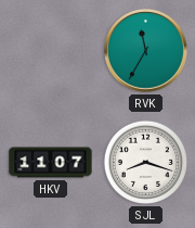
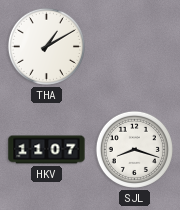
THA: none -> 1:10
RVK: 11:35 -> none
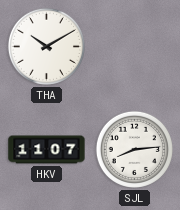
THA: 1:10 -> 10:10
SJL: 8:18 -> 8:14
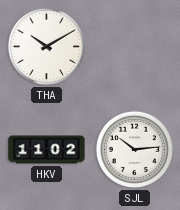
HKV: 11:07 -> 11:02
SJL: 8:14 -> 10:14
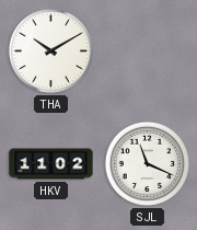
SJL: 10:14 -> 11:19
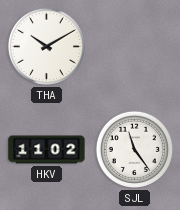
SJL: 11:19 -> 11:24
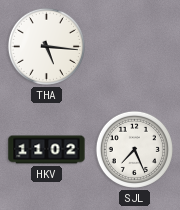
THA: 10:10 -> 5:16
SJL: 11:24 -> 7:26
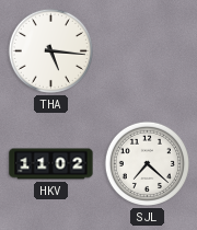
SJL: 7:26 -> 7:22
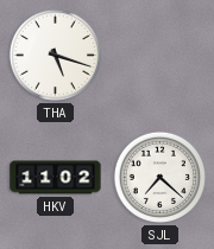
THA: 5:16 -> 5:18
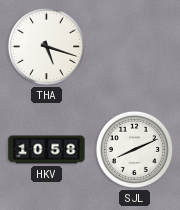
HKV: 11:02 -> 10:58
SJL: 7:22 -> 8:11
